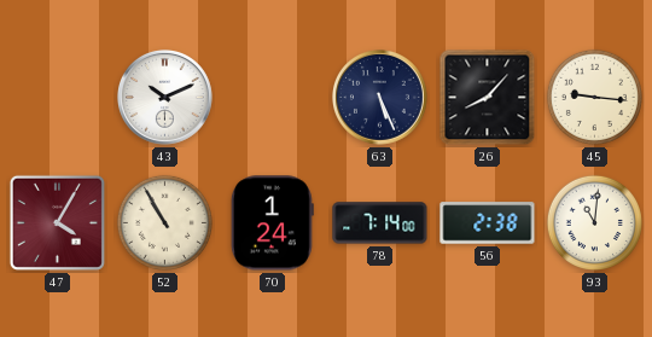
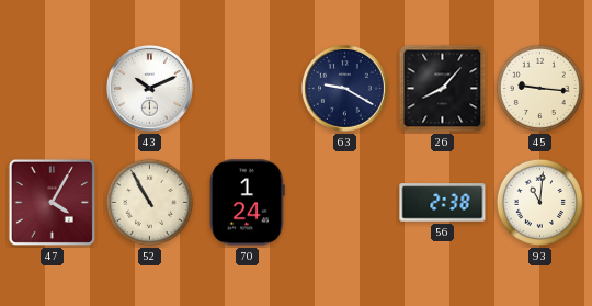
63: 5:26 -> 9:20
78: 7:14 -> none
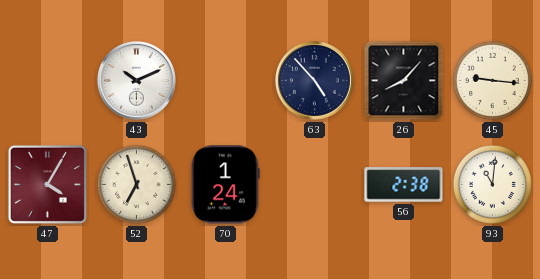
63: 9:20 -> 4:53
52: 10:55 -> 6:57
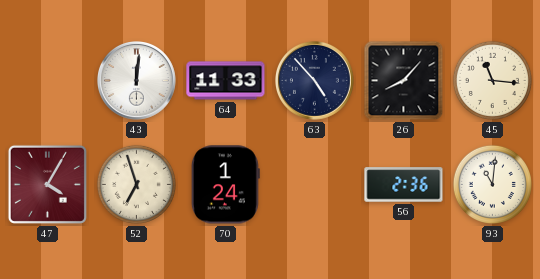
43: 10:11 -> 12:01
64: none -> 11:33
45: 9:16 -> 11:16
56: 2:38 -> 2:36
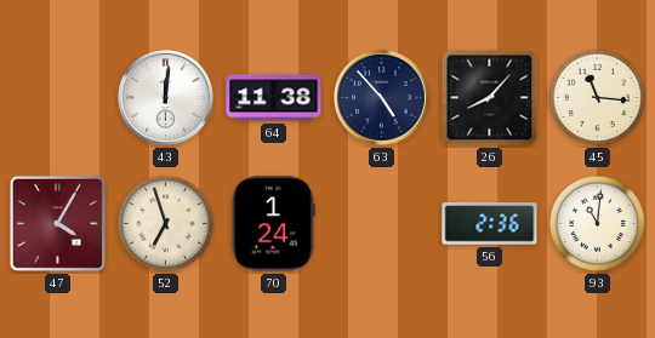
64: 11:33 -> 11:38
